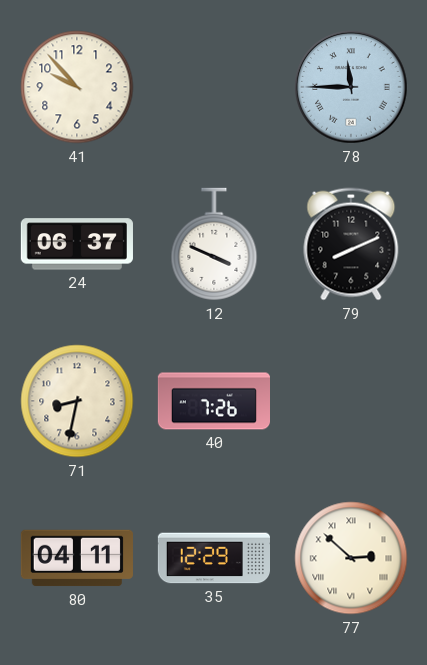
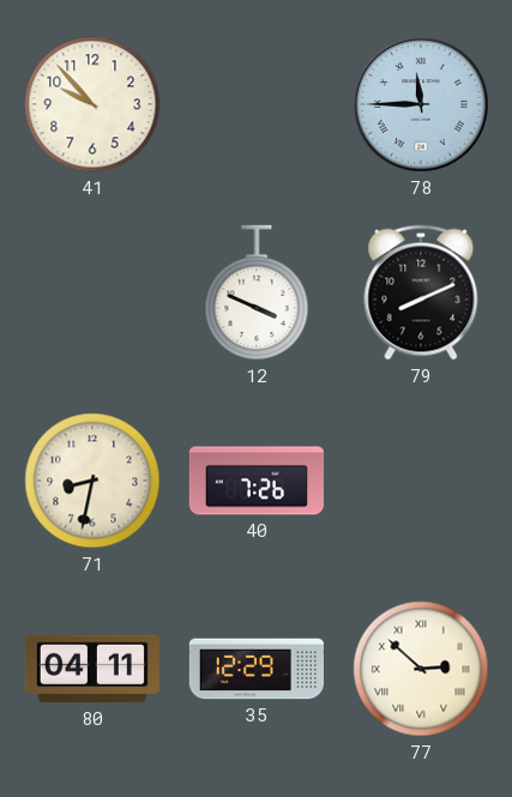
24: 06:37 -> none
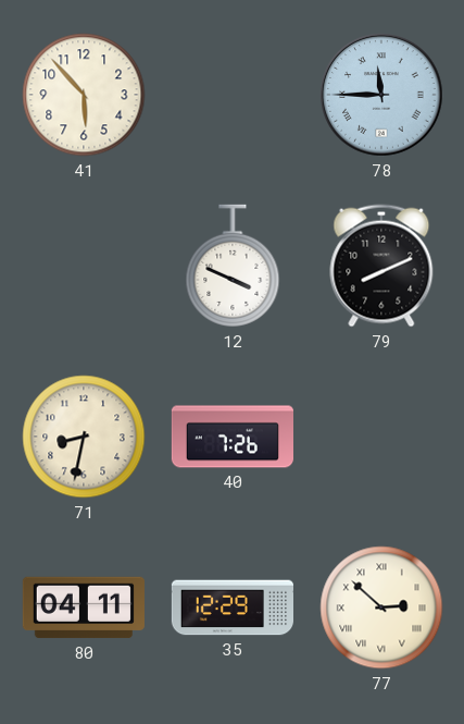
41: 9:53 -> 5:53
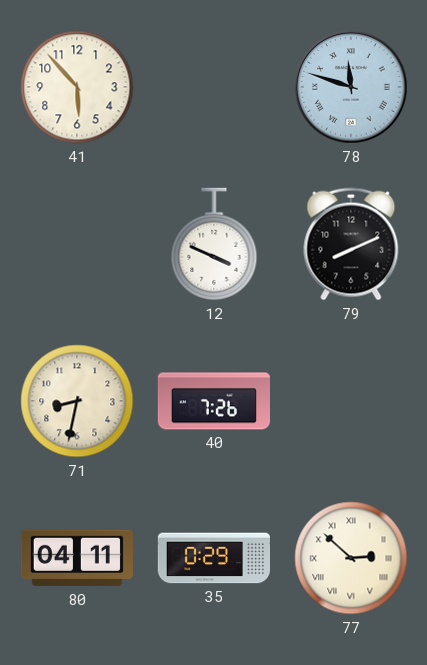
78: 11:45 -> 11:48
35: 12:29 -> 0:29
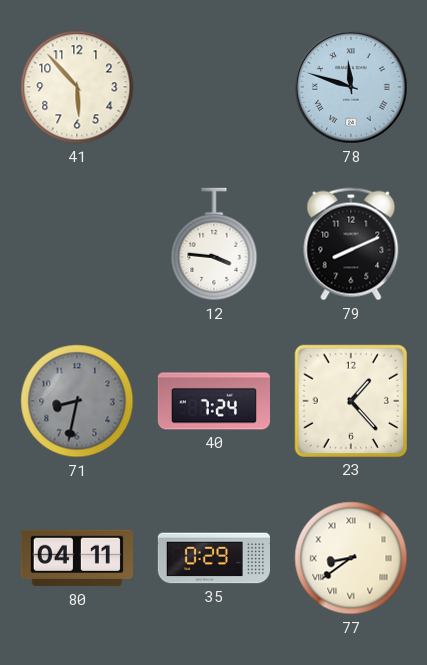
12: 3:49 -> 3:46
71 dial: cream -> grey
40: 7:26 -> 7:24
23: none -> 1:23
77: 2:52 -> 8:39
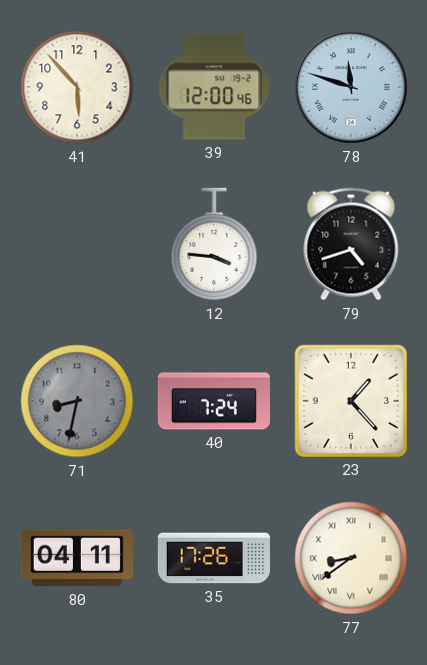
39: none -> 12:00
79: 8:11 -> 4:42
35: 0:29 -> 17:26
